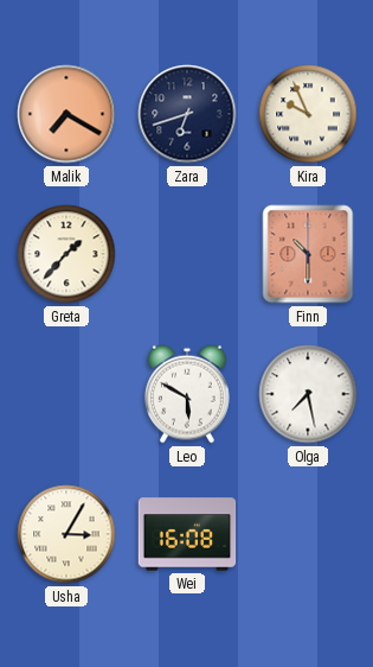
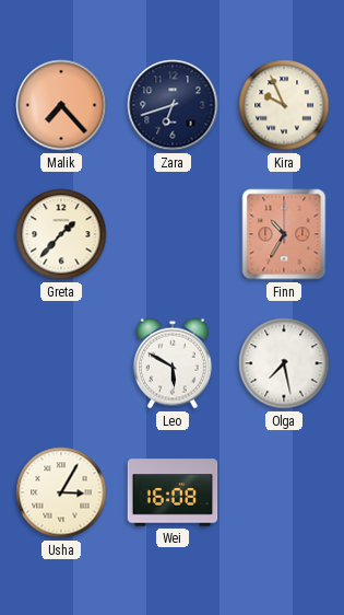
Malik: 7:20 -> 7:23
Finn: 10:30 -> 10:35
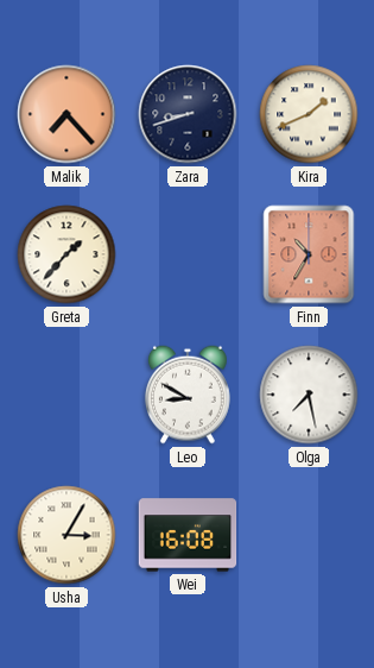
Zara: 6:42 -> 8:42
Kira: 9:56 -> 1:41
Leo: 5:50 -> 8:50
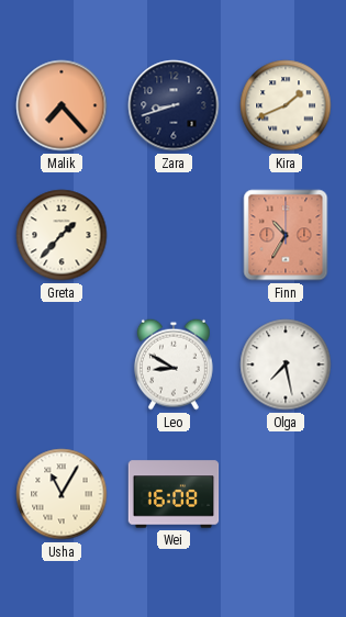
Usha: 3:05 -> 11:05
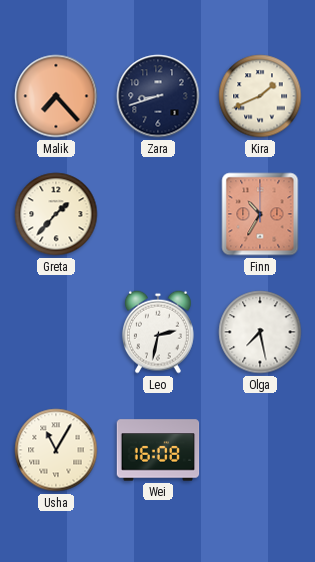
Leo: 8:50 -> 2:32
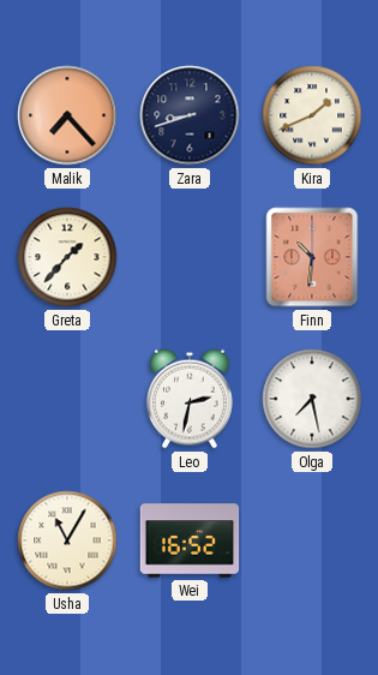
Finn: 10:35 -> 10:31
Wei: 16:08 -> 16:52
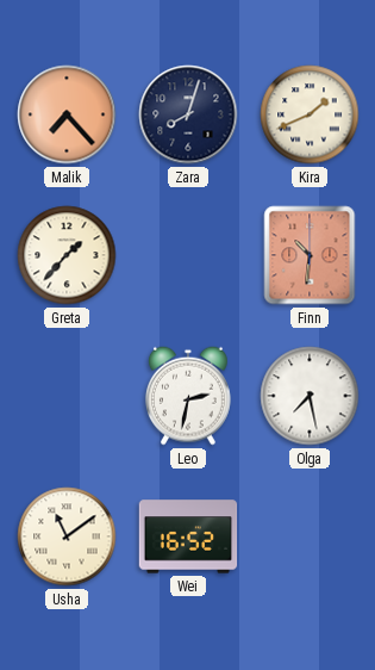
Zara: 8:42 -> 8:03
Usha: 11:05 -> 11:09
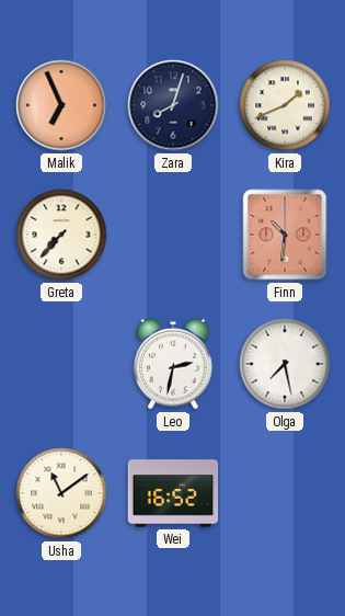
Malik: 7:23 -> 6:56
Greta: 1:37 -> 7:37
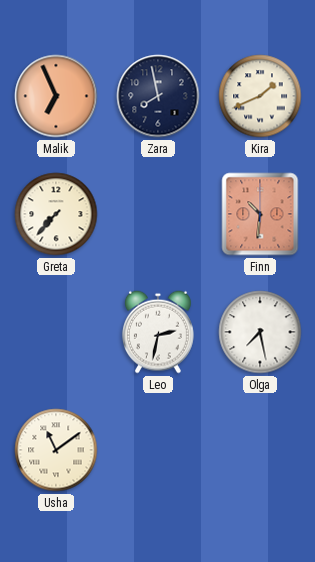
Zara: 8:03 -> 7:58
Wei: 16:52 -> none
